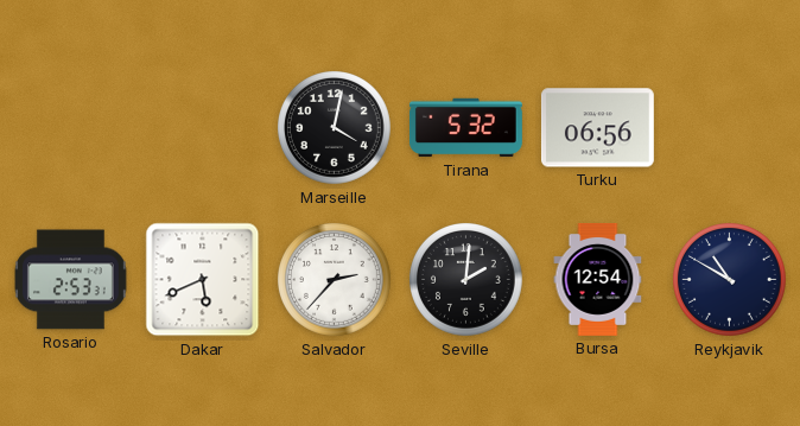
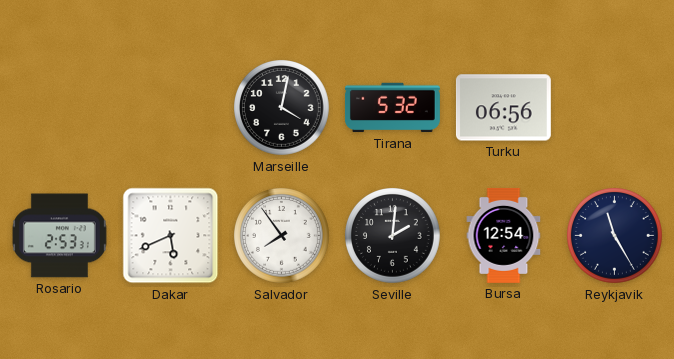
Salvador: 2:37 -> 7:54
Reykjavik: 10:50 -> 11:25
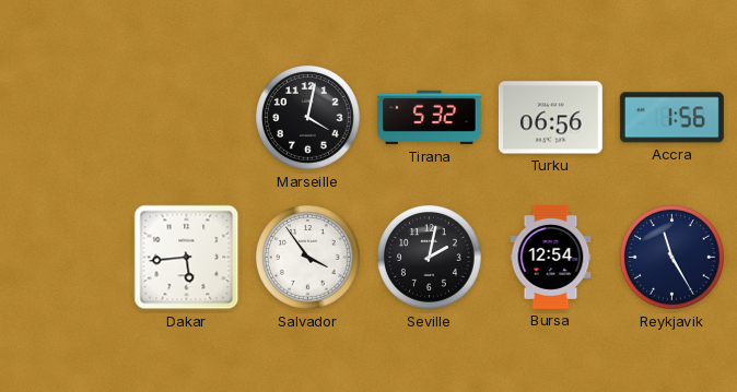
Accra: none -> 1:56
Rosario: 2:53 -> none
Dakar: 5:41 -> 5:44
Salvador: 7:54 -> 3:54
Seville: 2:01 -> 2:02
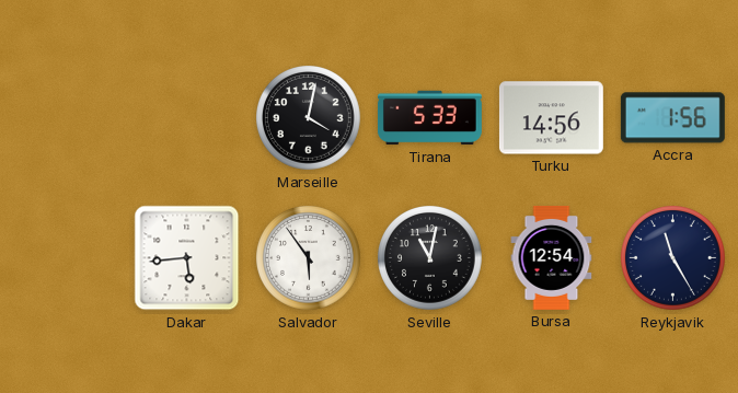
Tirana: 5:32 -> 5:33
Turku: 06:56 -> 14:56
Salvador: 3:54 -> 5:54
Seville: 2:02 -> 11:02
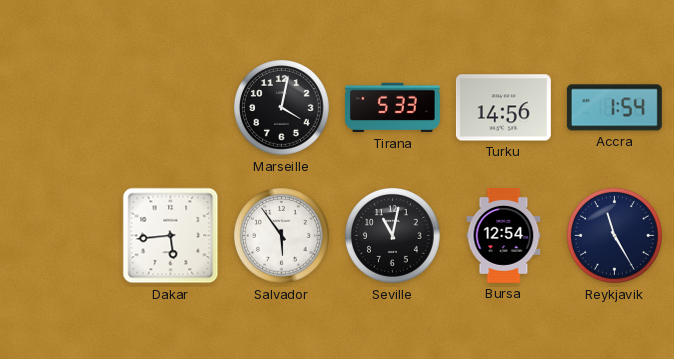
Accra: 1:56 -> 1:54
